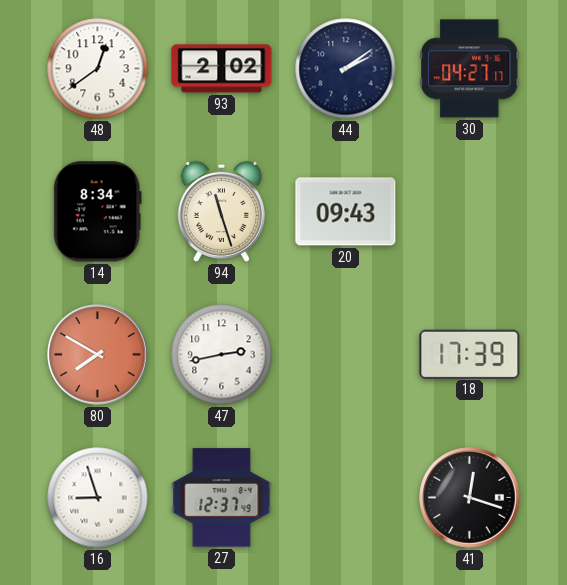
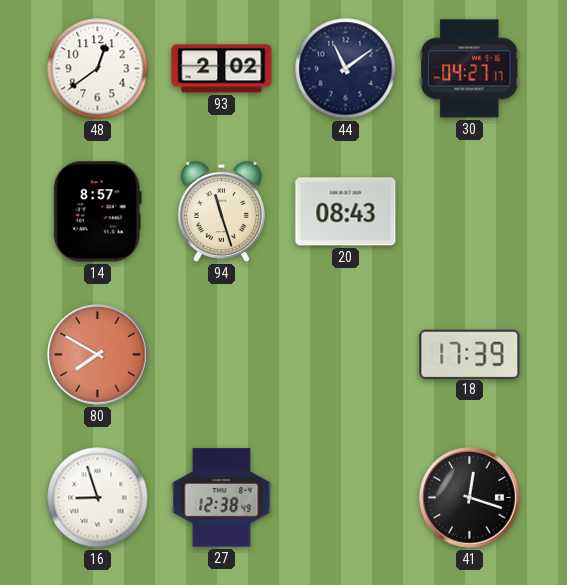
44: 2:09 -> 11:09
14: 8:34 -> 8:57
20: 09:43 -> 08:43
47: 2:43 -> none
27: 12:37 -> 12:38
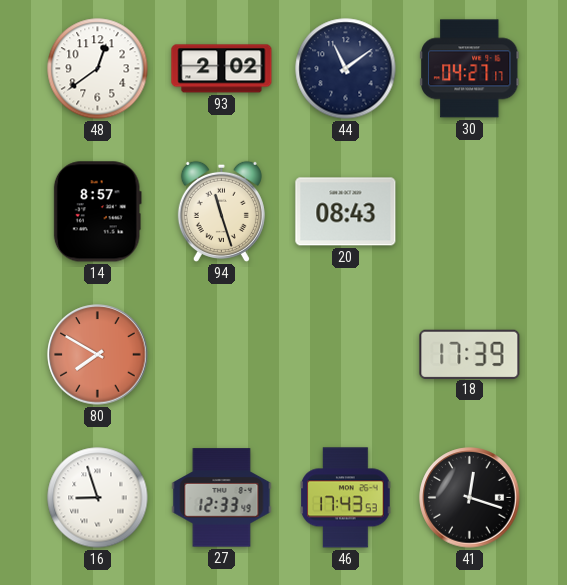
27: 12:38 -> 12:33
46: none -> 17:43
